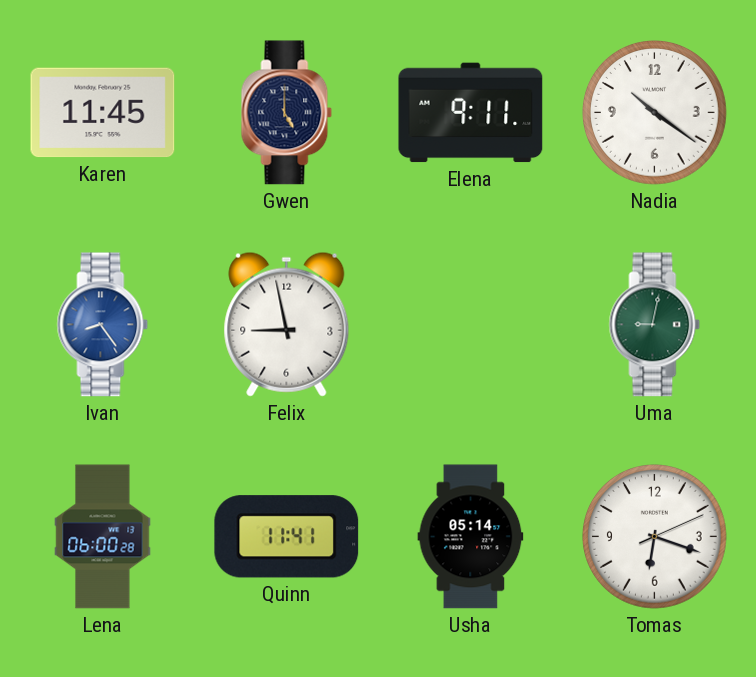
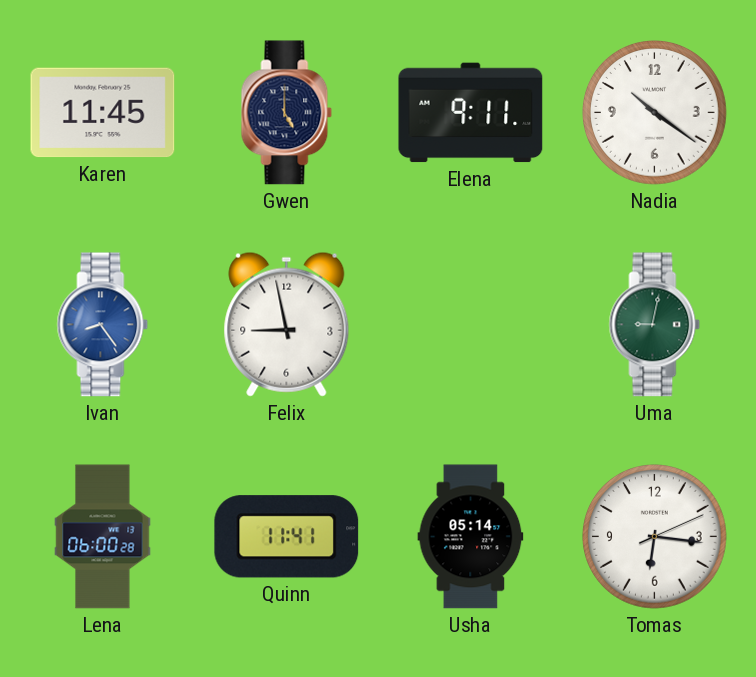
Tomas: 6:18 -> 6:16
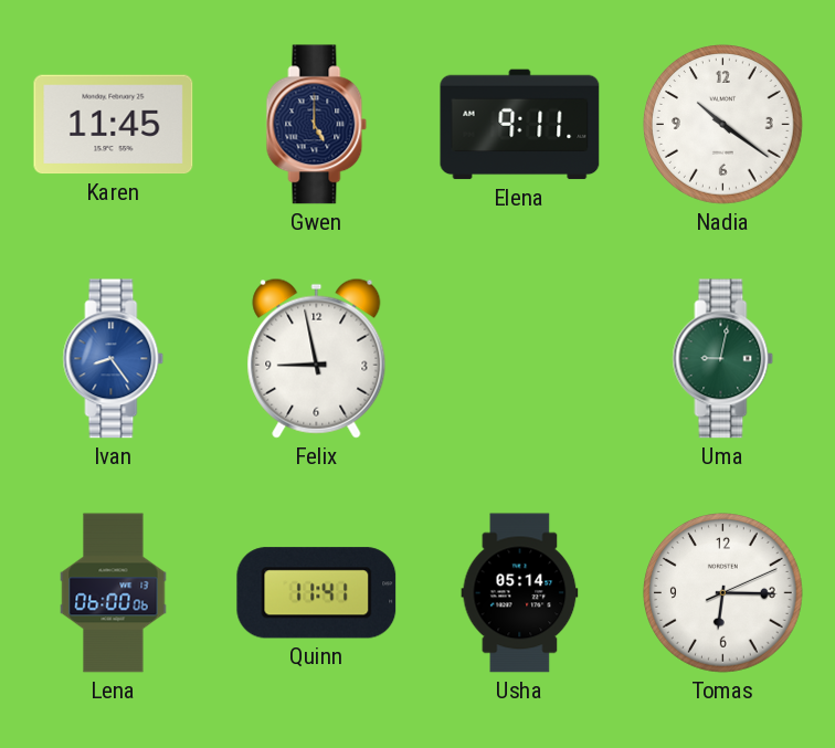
Lena: 06:00:28 -> 06:00:06
Tomas: 6:16 -> 6:15
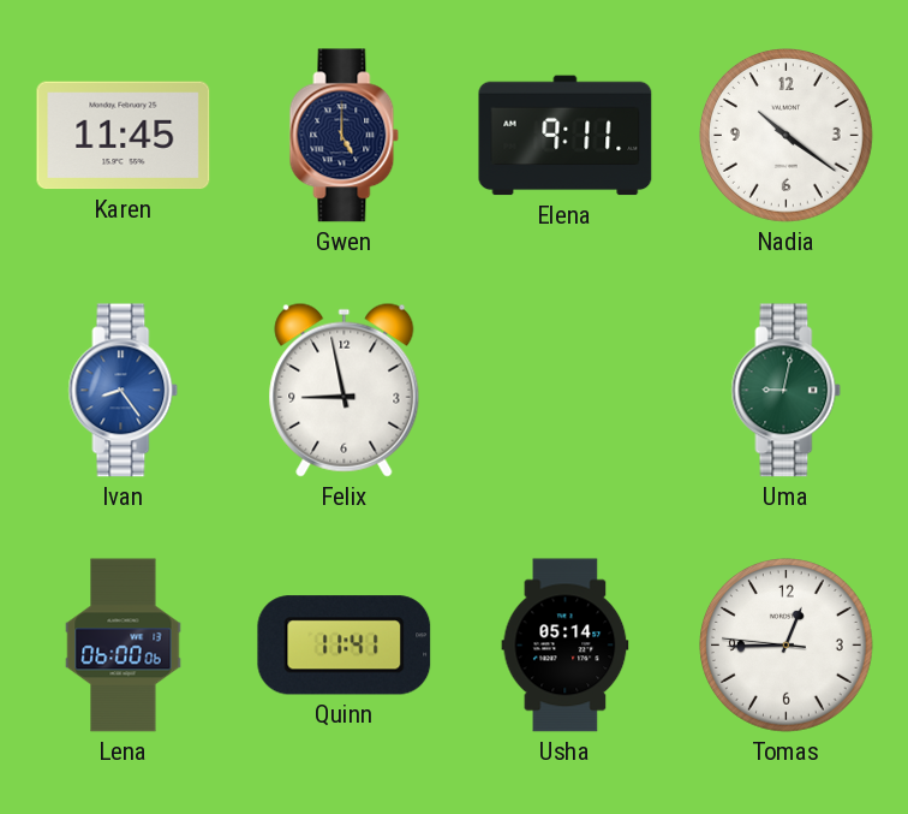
Tomas: 6:15 -> 12:44
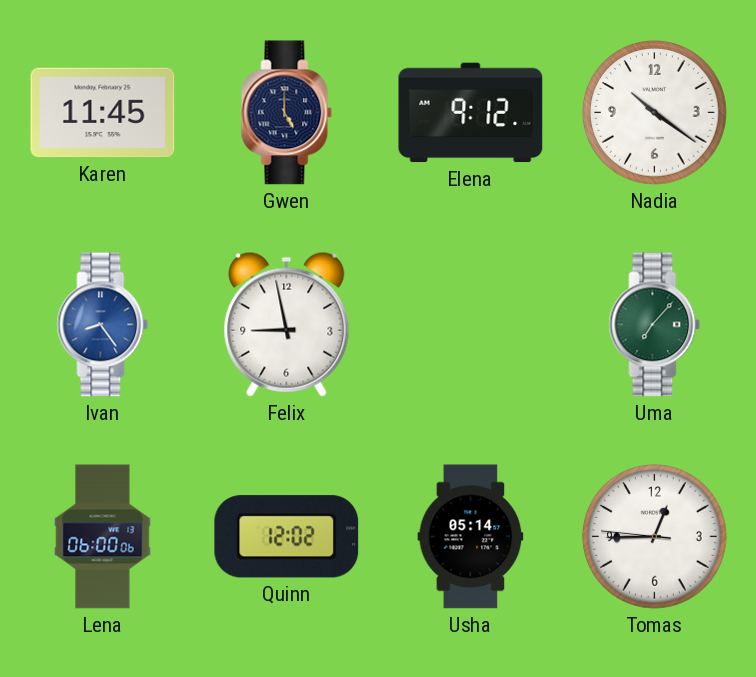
Elena: 9:11 -> 9:12
Uma: 9:02 -> 7:07
Quinn: 11:41 -> 12:02
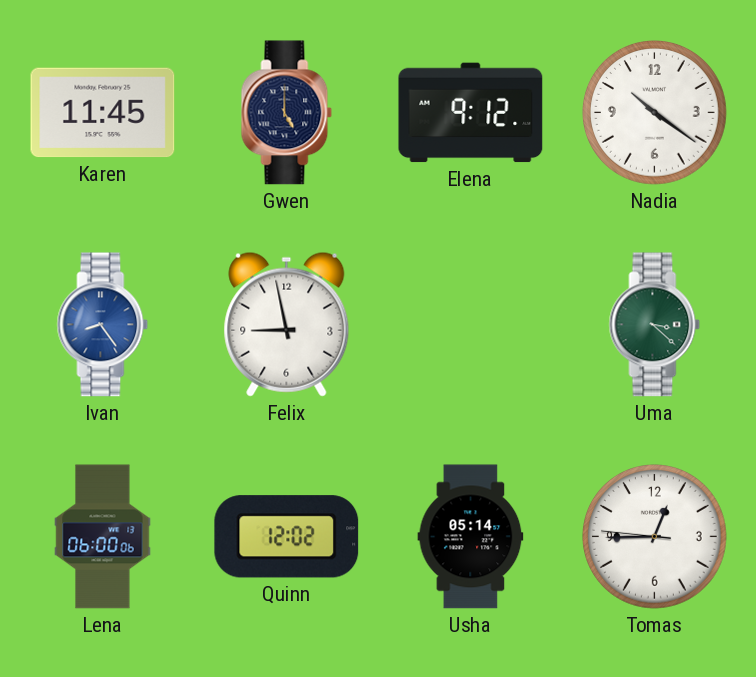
Uma: 7:07 -> 3:22
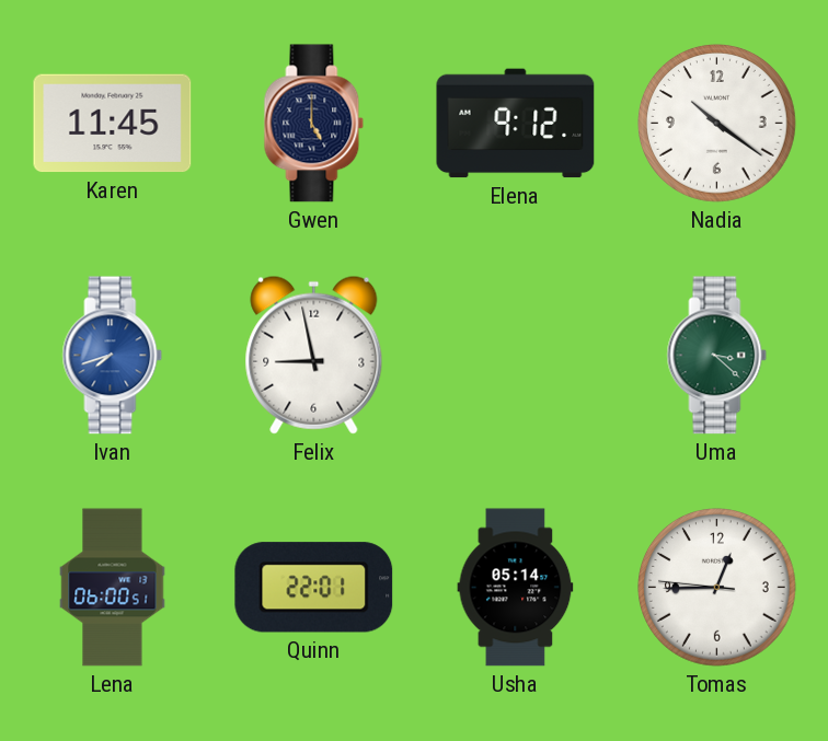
Ivan: 8:24 -> 7:42
Lena: 06:00:06 -> 06:00:51
Quinn: 12:02 -> 22:01
